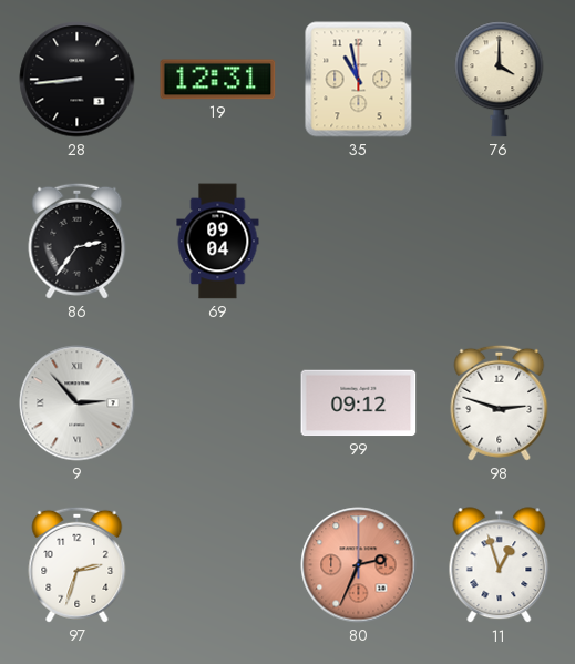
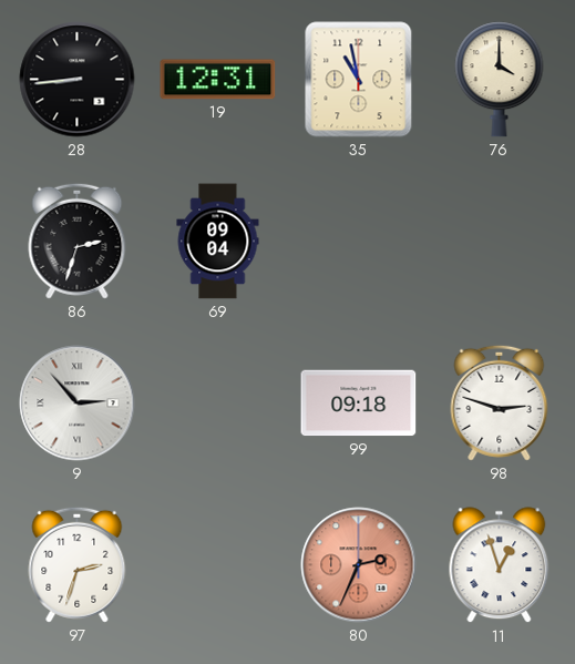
86: 2:36 -> 2:33
99: 09:12 -> 09:18
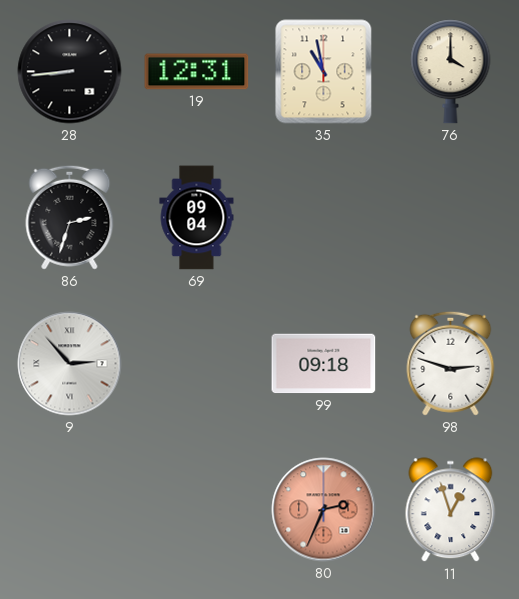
97: 2:33 -> none
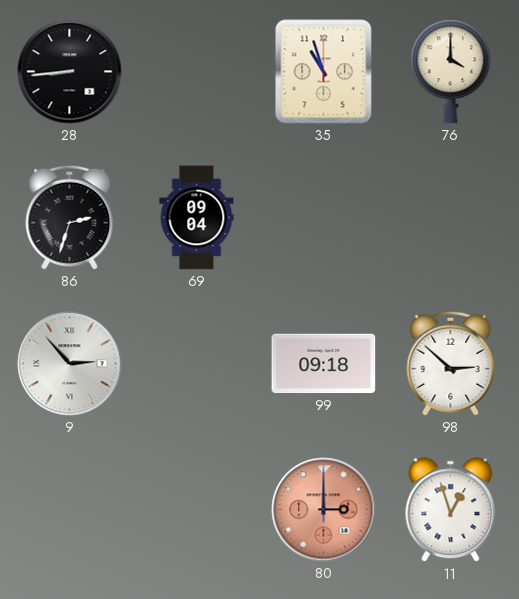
19: 12:31 -> none
35: 10:58 -> 10:57
98: 2:48 -> 2:52
80: 2:34 -> 3:00
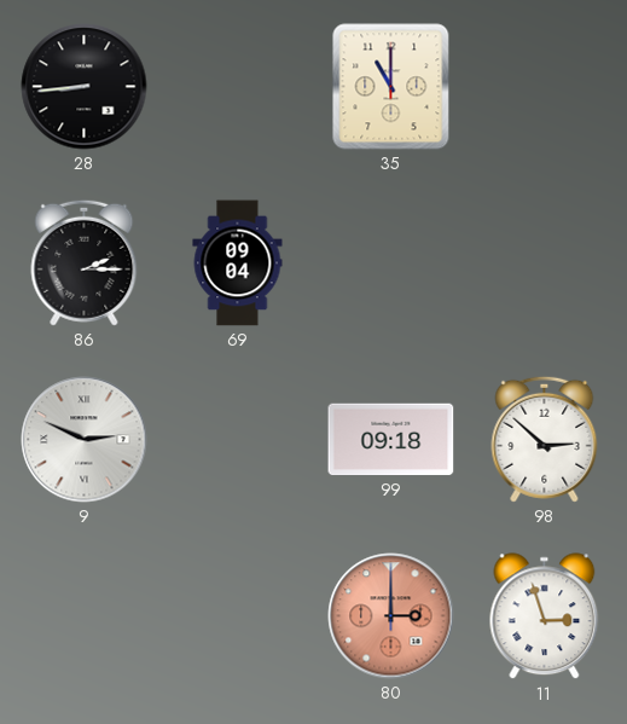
35: 10:57 -> 11:00
76: 4:00 -> none
86: 2:33 -> 2:15
9: 2:53 -> 2:49
11: 12:57 -> 2:57
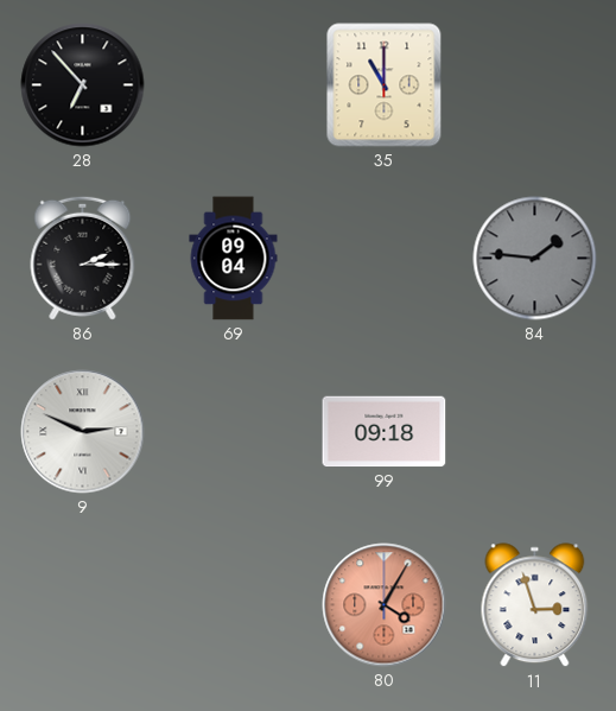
28: 8:44 -> 6:53
84: none -> 1:46
98: 2:52 -> none
80: 3:00 -> 4:05
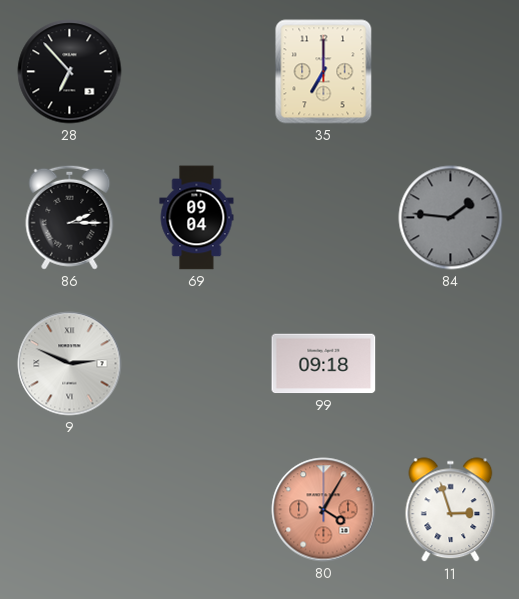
35: 11:00 -> 7:00
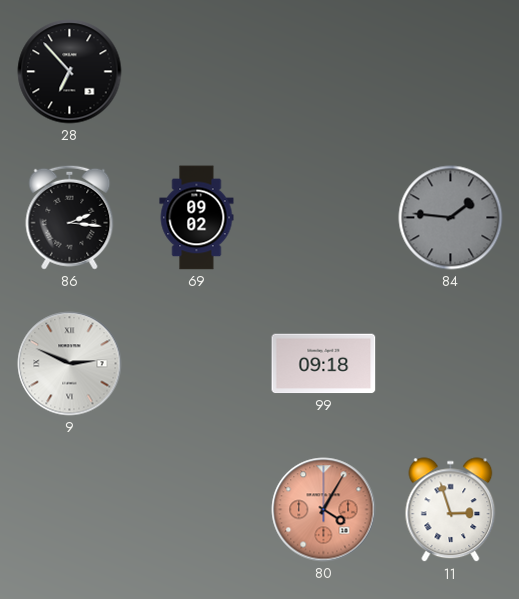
35: 7:00 -> none
86: 2:15 -> 2:16
69: 09:04 -> 09:02
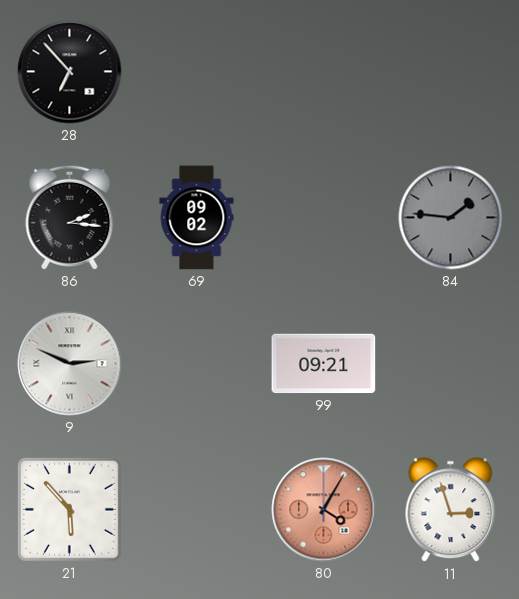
99: 09:18 -> 09:21
21: none -> 5:53
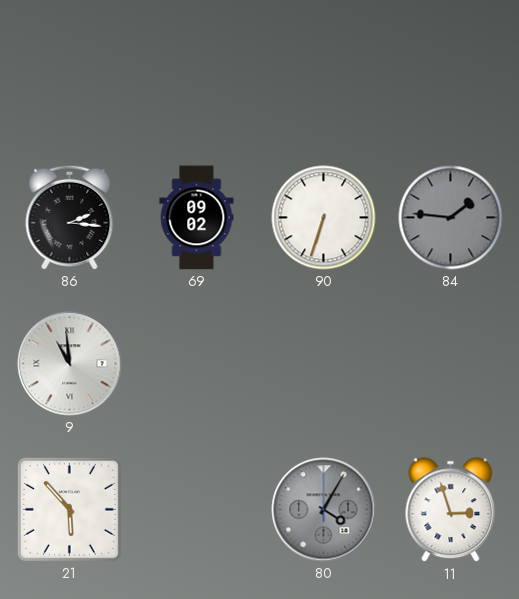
28: 6:53 -> none
90: none -> 6:33
9: 2:49 -> 10:59
99: 09:21 -> none
80 dial: salmon -> grey
